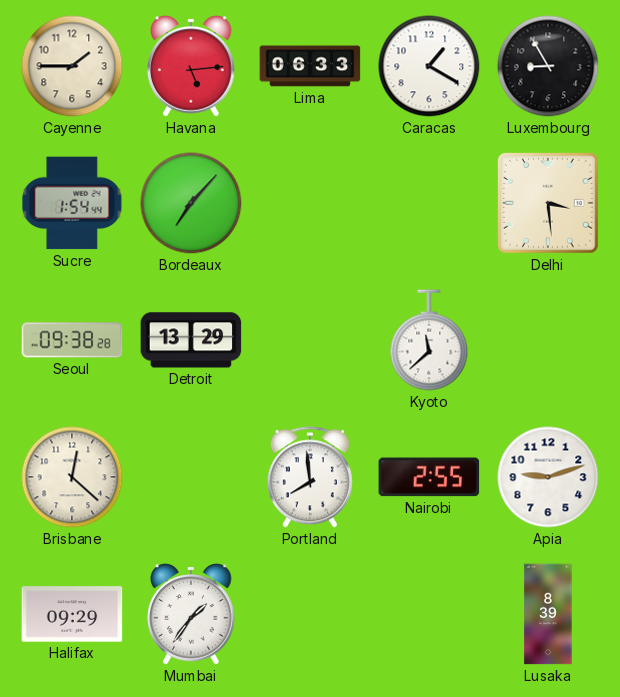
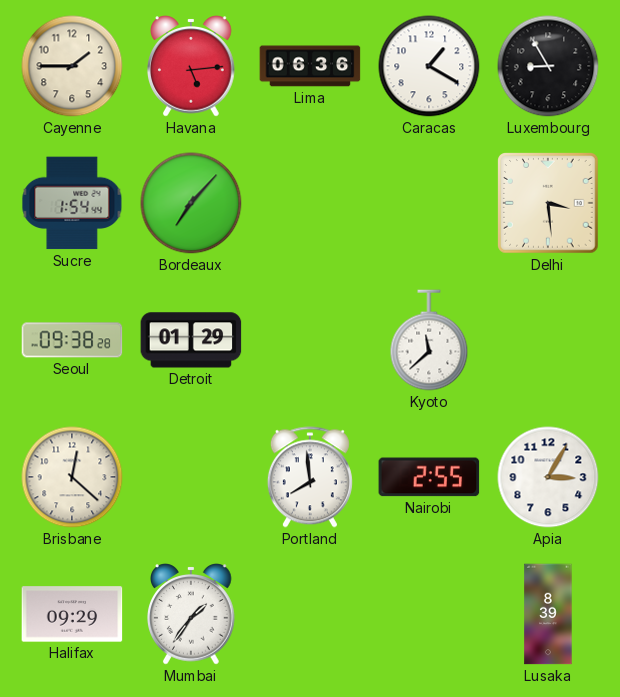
Lima: 06:33 -> 06:36
Detroit: 13:29 -> 01:29
Apia: 9:12 -> 3:05
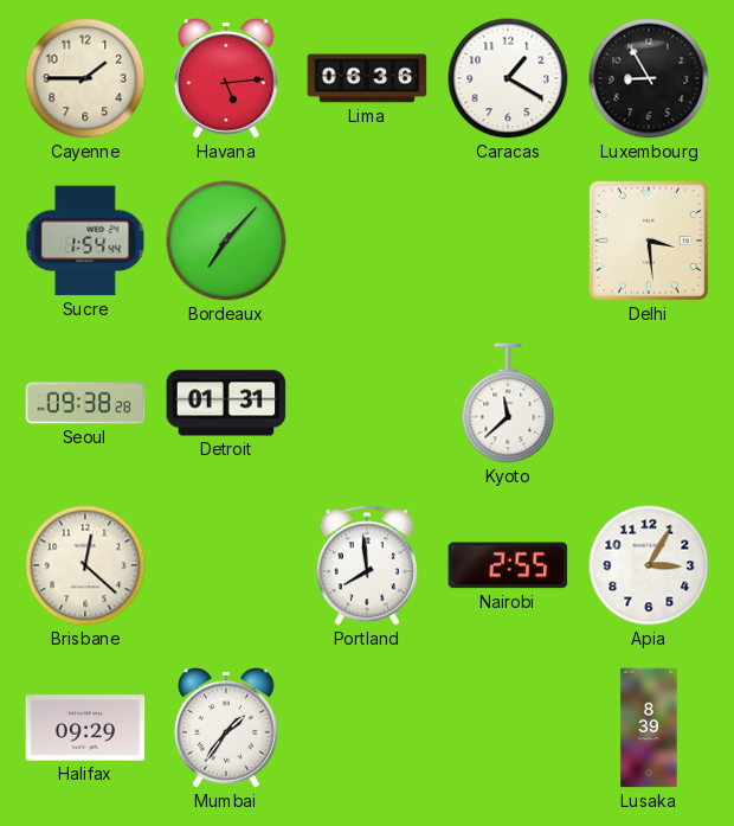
Detroit: 01:29 -> 01:31
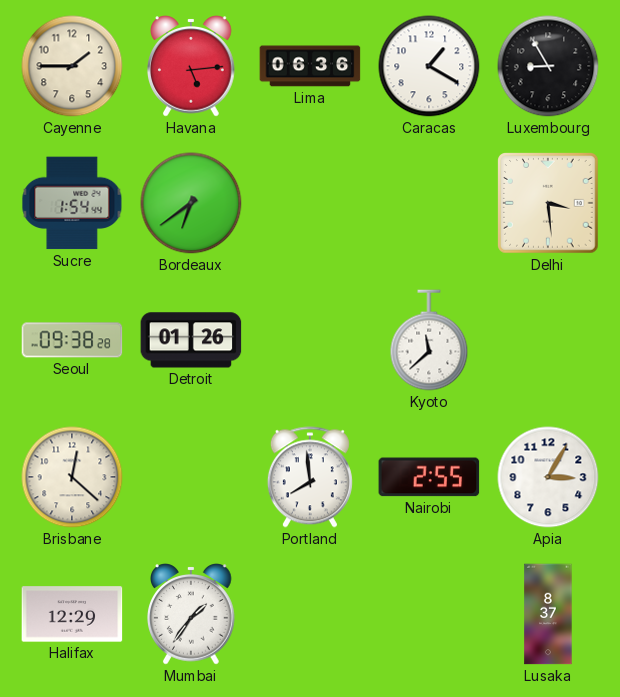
Bordeaux: 7:07 -> 6:39
Detroit: 01:31 -> 01:26
Halifax: 09:29 -> 12:29
Lusaka: 8:39 -> 8:37
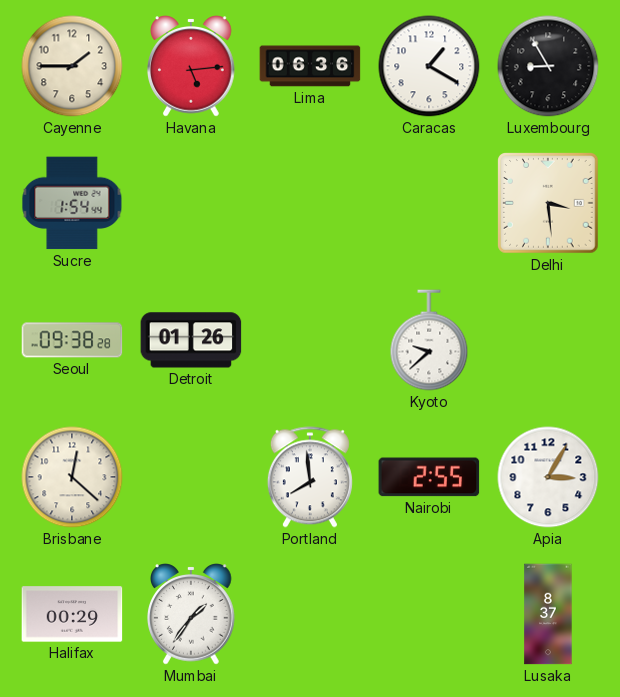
Bordeaux: 6:39 -> none
Kyoto: 11:38 -> 9:38
Halifax: 12:29 -> 00:29
